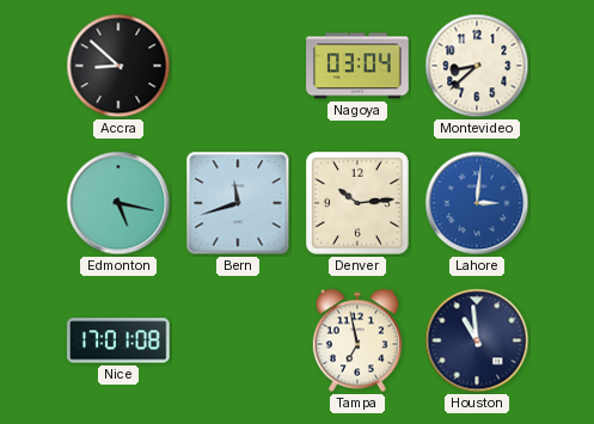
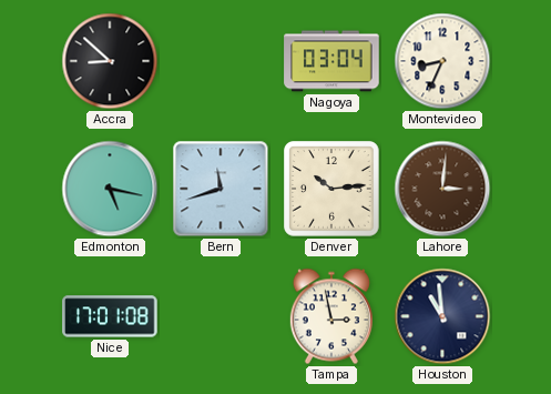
Montevideo: 8:38 -> 8:34
Lahore dial: blue -> brown
Tampa: 6:58 -> 2:58
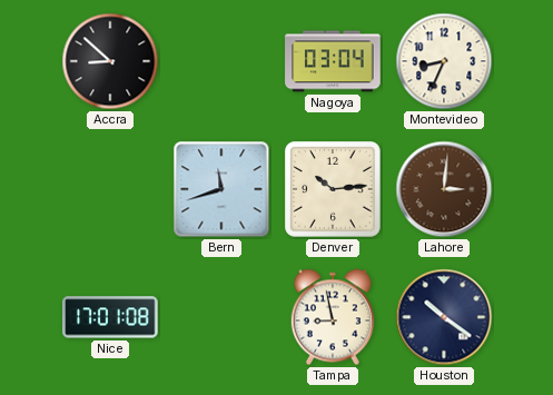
Edmonton: 5:17 -> none
Tampa: 2:58 -> 8:58
Houston: 10:59 -> 10:21
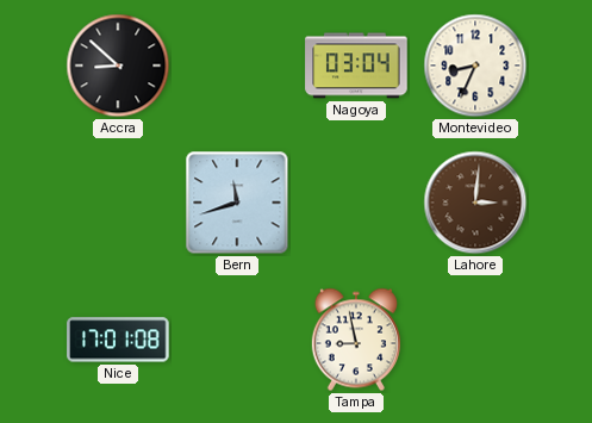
Denver: 10:14 -> none
Houston: 10:21 -> none
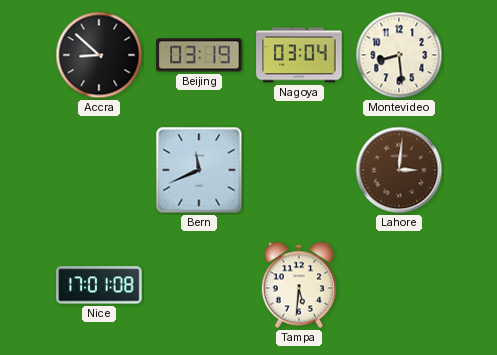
Beijing: none -> 03:19
Montevideo: 8:34 -> 8:29
Bern: 11:42 -> 11:41
Tampa: 8:58 -> 5:31
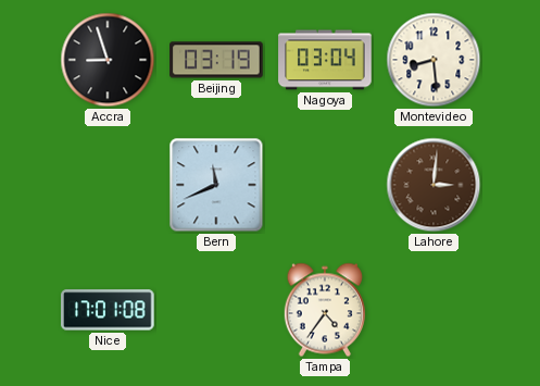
Accra: 8:52 -> 8:57
Tampa: 5:31 -> 4:36
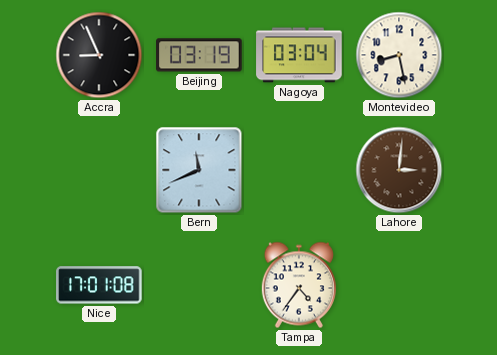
Accra: 8:57 -> 8:56
Montevideo: 8:29 -> 8:28
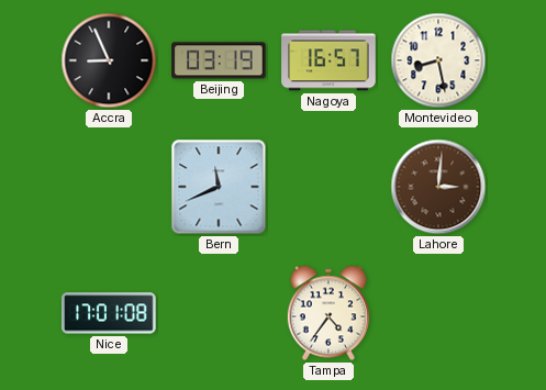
Nagoya: 03:04 -> 16:57
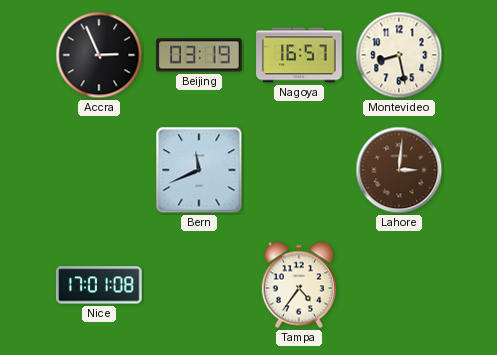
Accra: 8:56 -> 2:56
